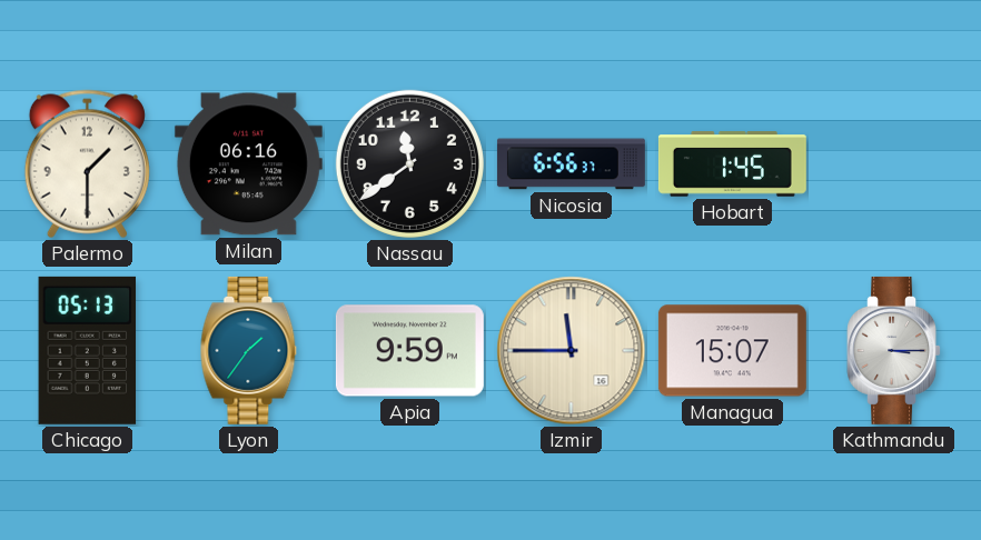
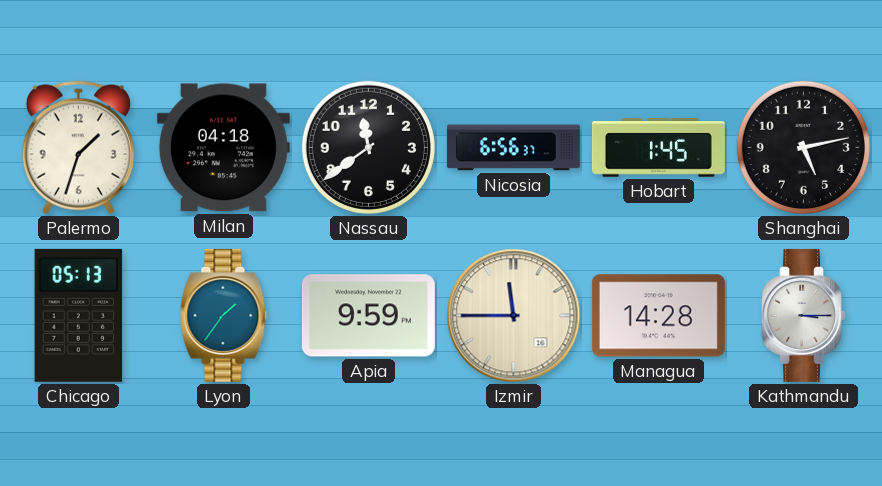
Palermo: 1:30 -> 1:33
Milan: 06:16 -> 04:18
Shanghai: none -> 5:13
Managua: 15:07 -> 14:28
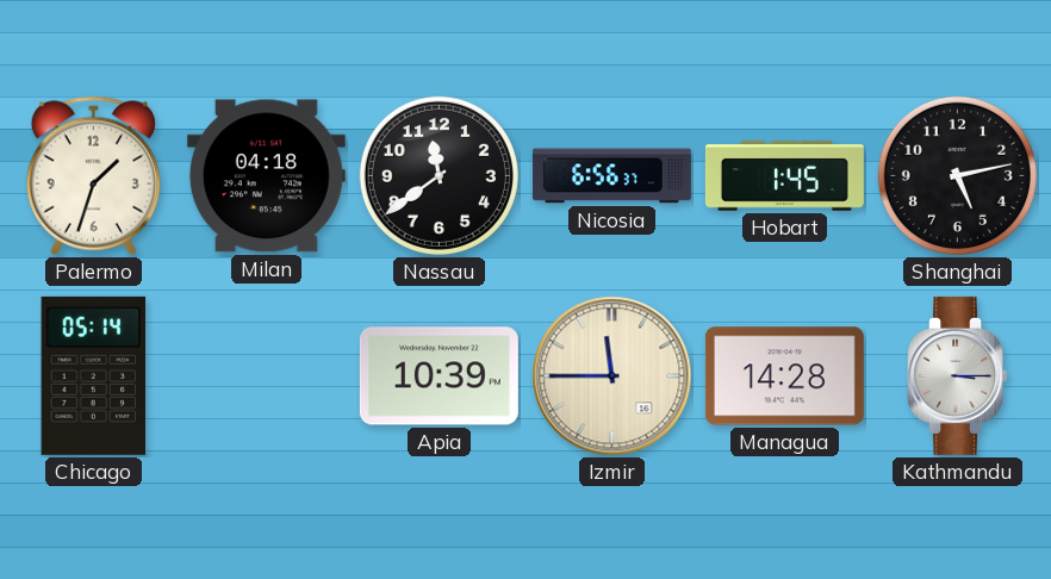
Chicago: 05:13 -> 05:14
Lyon: 1:36 -> none
Apia: 9:59 -> 10:39
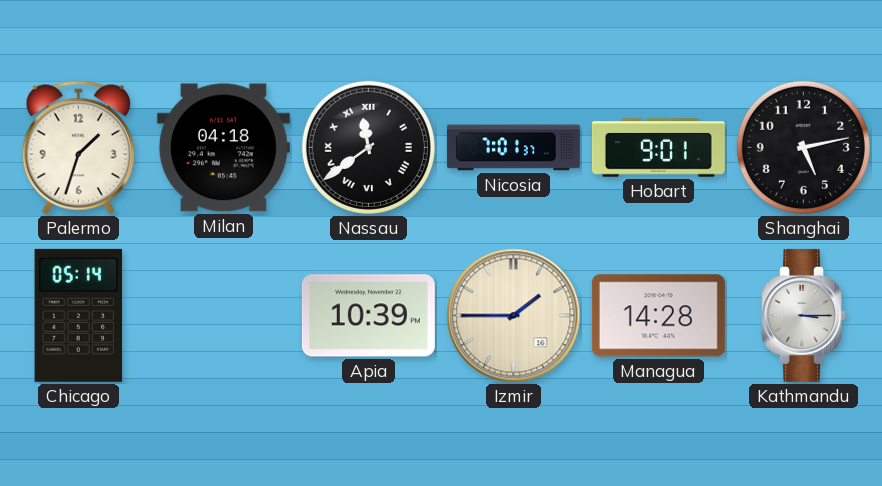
Nassau numerals: Arabic -> Roman
Nicosia: 6:56 -> 7:01
Hobart: 1:45 -> 9:01
Izmir: 11:45 -> 1:45
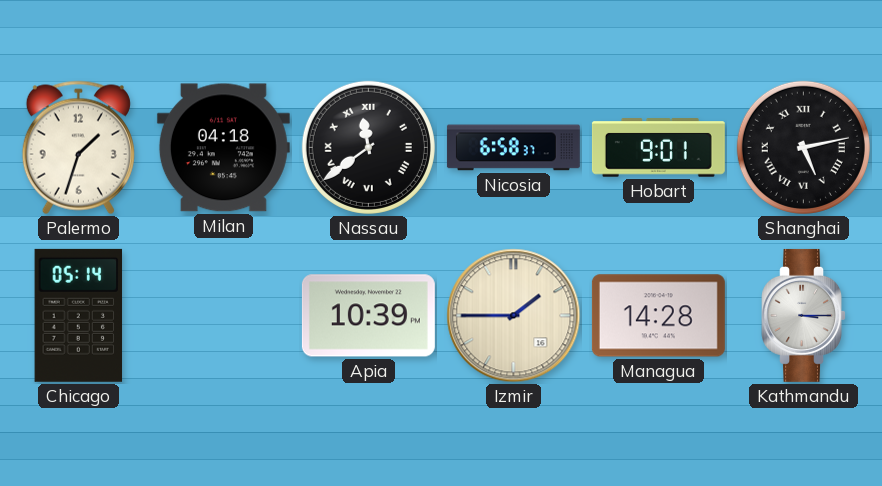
Nicosia: 7:01 -> 6:58
Shanghai numerals: Arabic -> Roman
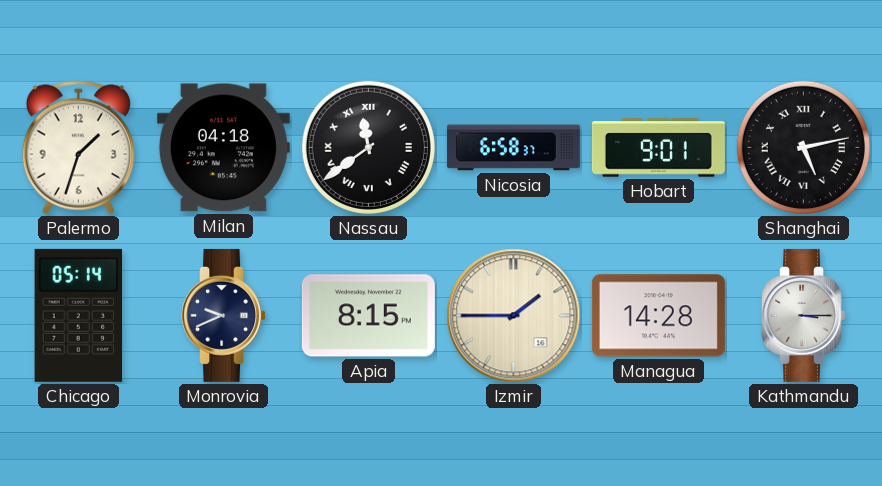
Monrovia: none -> 9:41
Apia: 10:39 -> 8:15
